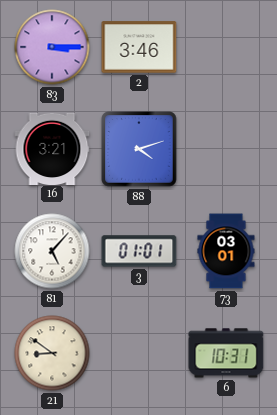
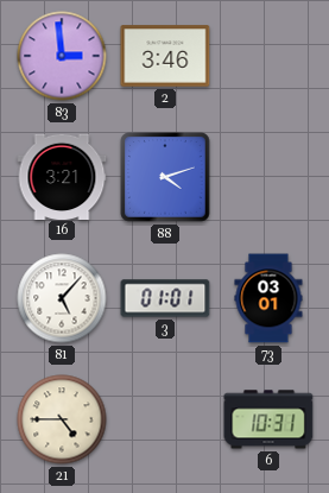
83: 3:15 -> 2:59
21: 8:51 -> 4:45
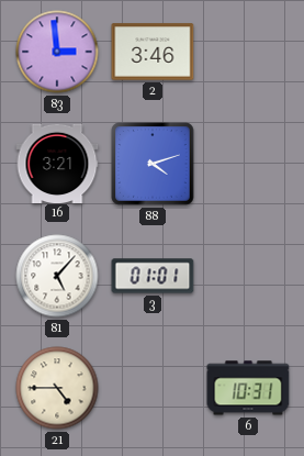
73: 03:01 -> none
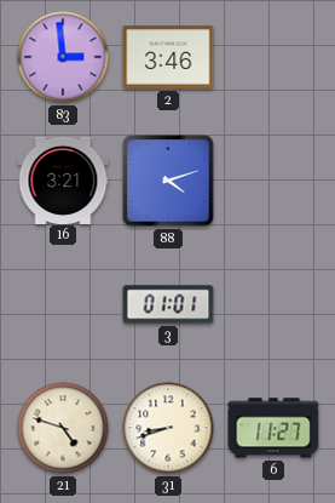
81: 5:07 -> none
21: 4:45 -> 4:48
31: none -> 8:42
6: 10:31 -> 11:27
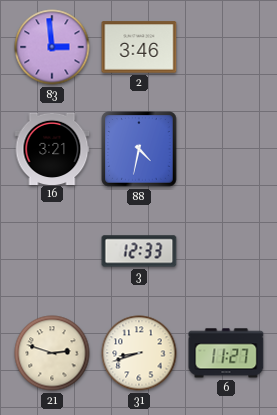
88: 4:12 -> 4:32
3: 01:01 -> 12:33
21: 4:48 -> 2:48
